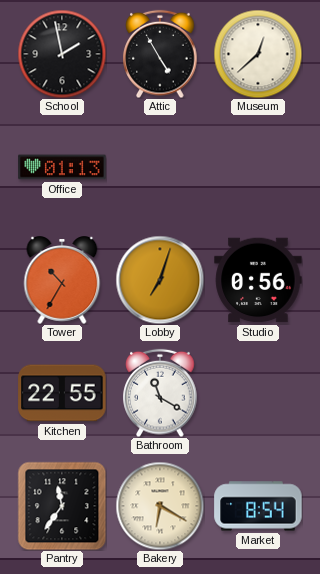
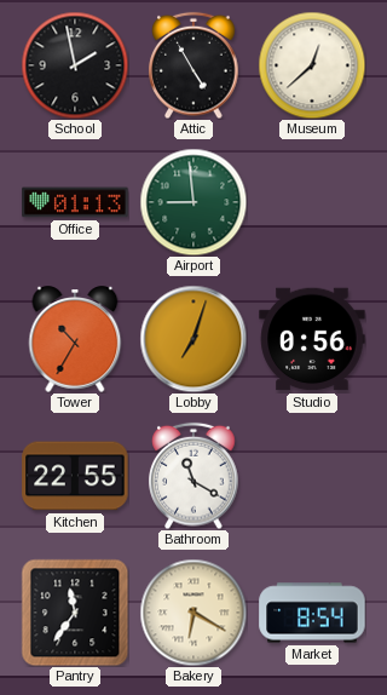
Airport: none -> 8:59
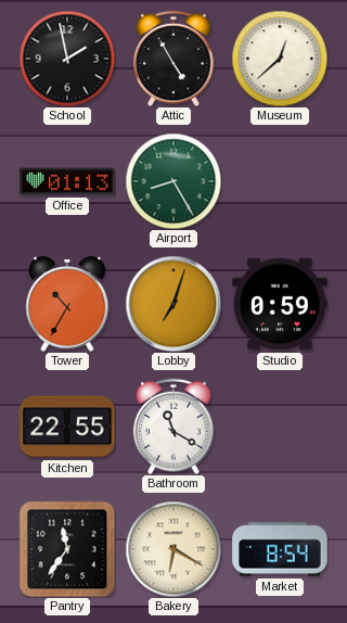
Airport: 8:59 -> 8:25
Studio: 0:56 -> 0:59
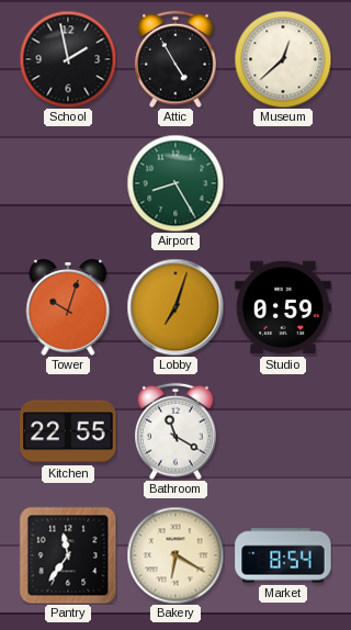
Office: 01:13 -> none
Tower: 10:35 -> 10:03
